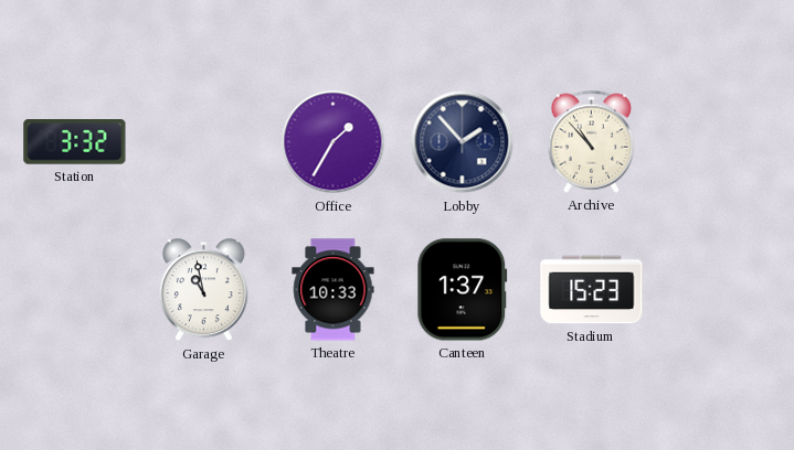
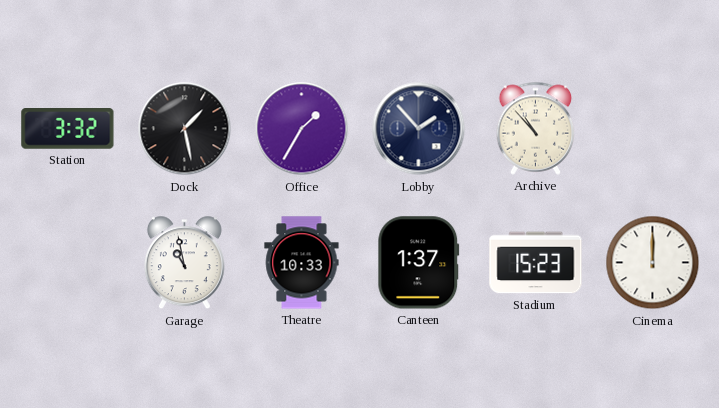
Dock: none -> 1:28
Cinema: none -> 12:00
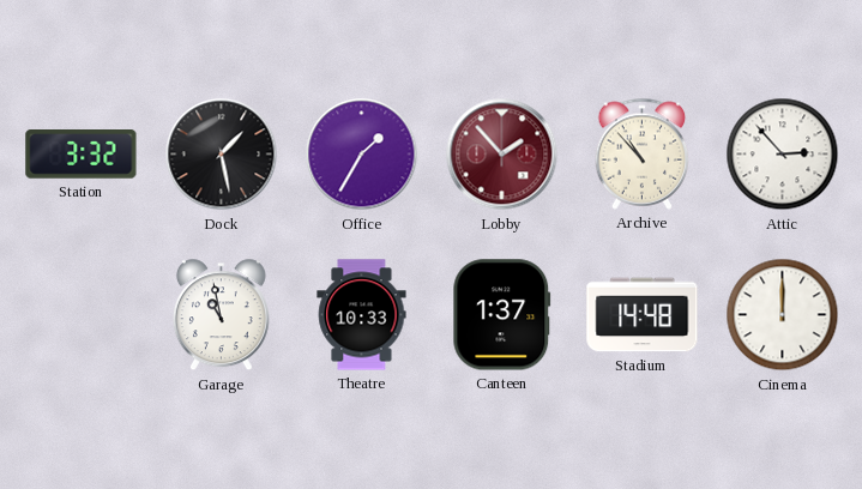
Lobby dial: navy -> burgundy
Attic: none -> 2:53
Stadium: 15:23 -> 14:48
